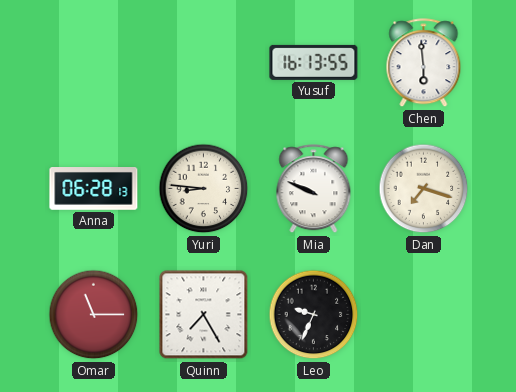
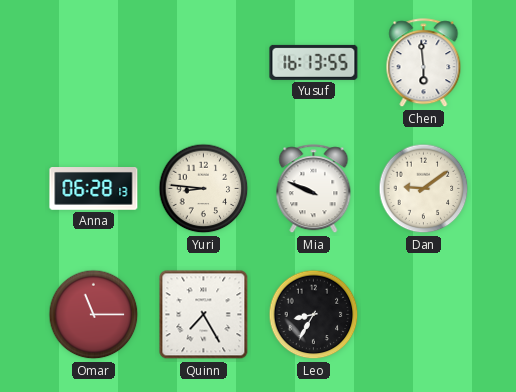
Dan: 7:18 -> 9:09
Leo: 9:34 -> 8:35
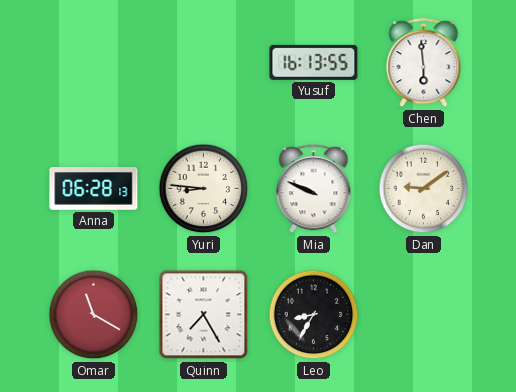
Omar: 11:15 -> 11:20
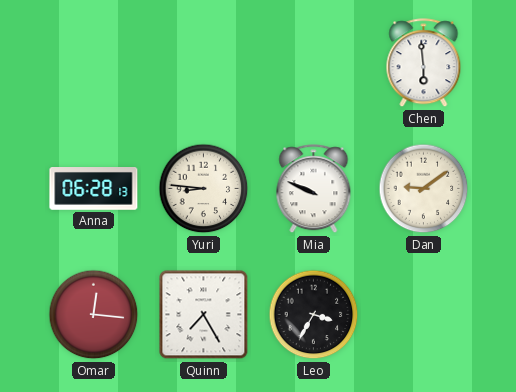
Yusuf: 16:13 -> none
Omar: 11:20 -> 12:16
Leo: 8:35 -> 3:35
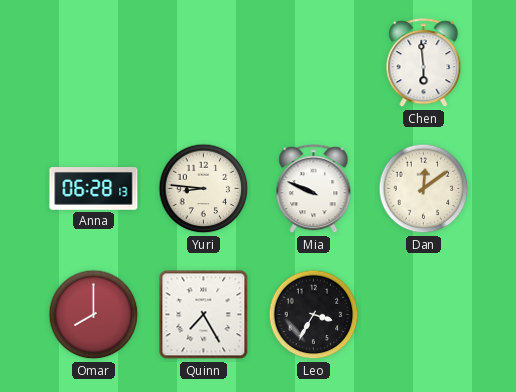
Dan: 9:09 -> 12:09
Omar: 12:16 -> 8:00
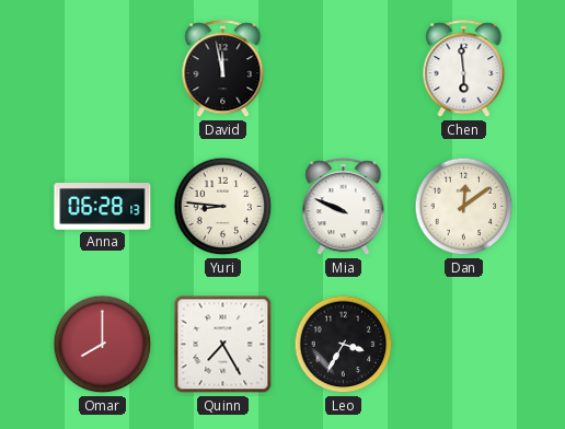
David: none -> 11:58
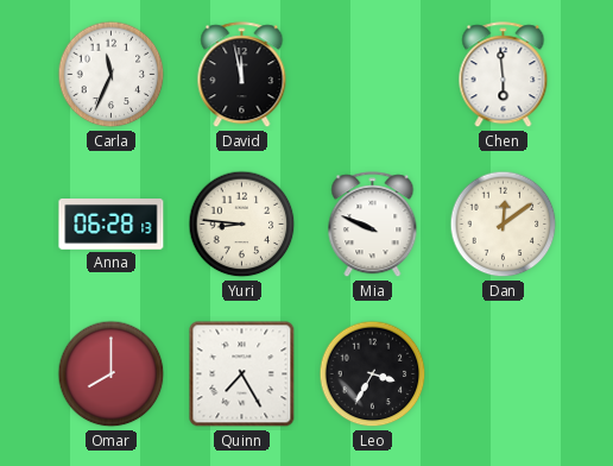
Carla: none -> 11:34
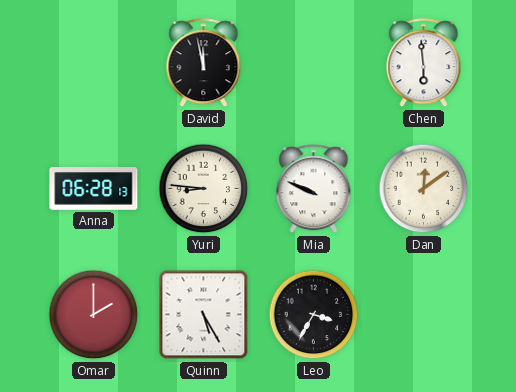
Carla: 11:34 -> none
Omar: 8:00 -> 2:00
Quinn: 7:25 -> 5:25
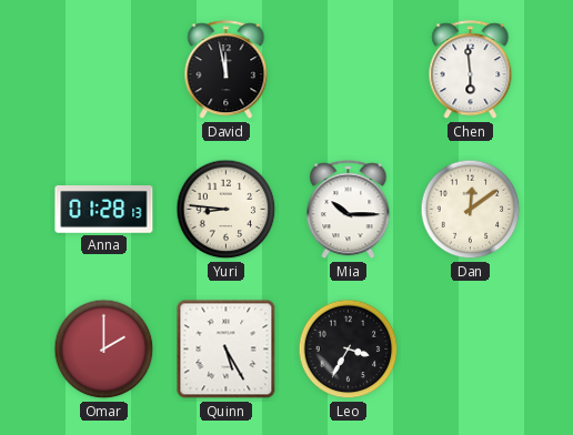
Anna: 06:28 -> 01:28
Mia: 9:49 -> 10:15
